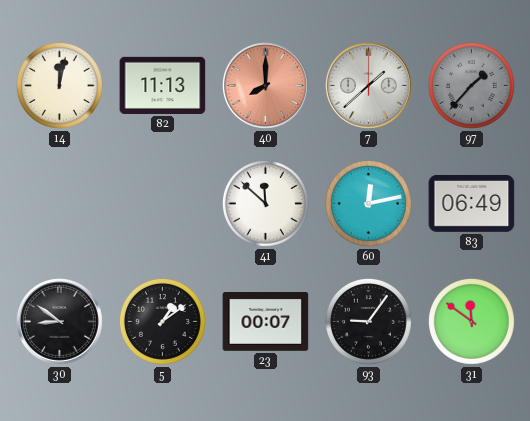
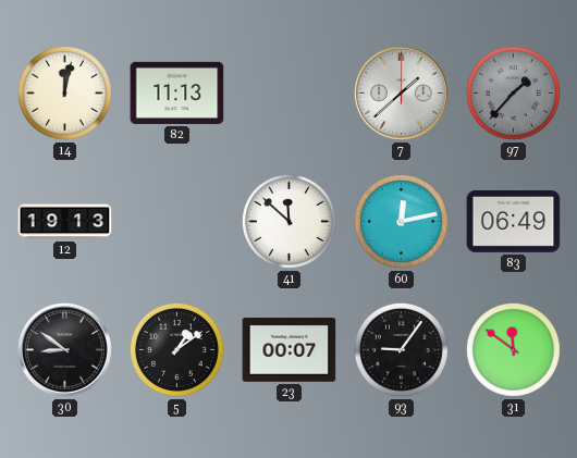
40: 8:00 -> none
12: none -> 19:13
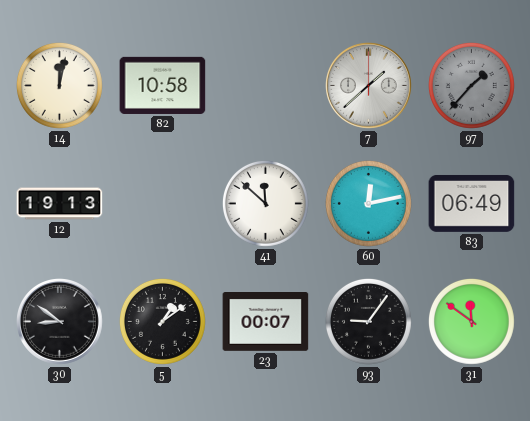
82: 11:13 -> 10:58
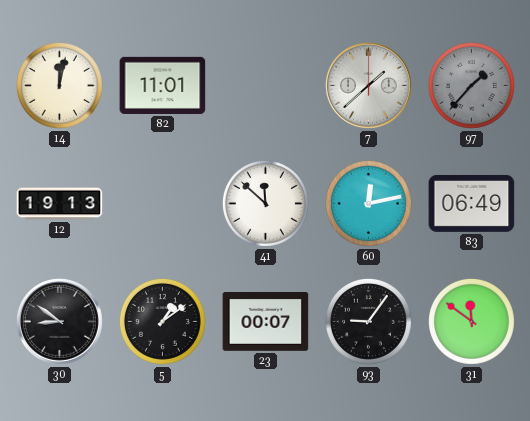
82: 10:58 -> 11:01
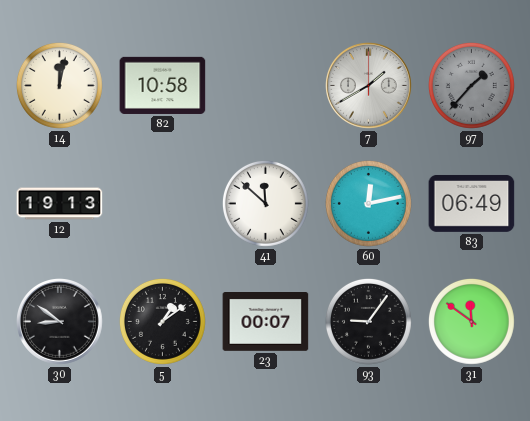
82: 11:01 -> 10:58
7: 1:38 -> 1:40
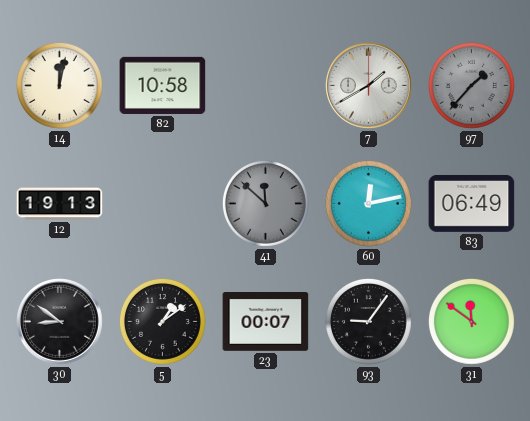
41 dial: white -> grey
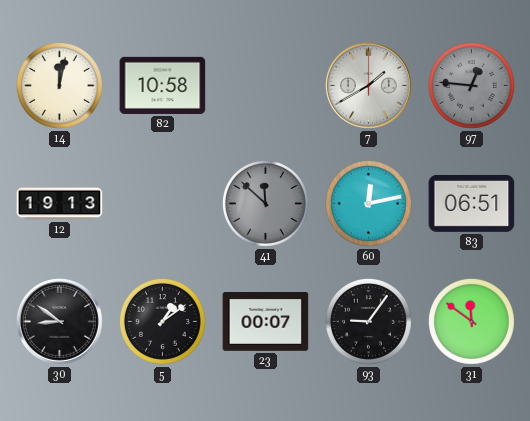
97: 1:37 -> 12:46
83: 06:49 -> 06:51
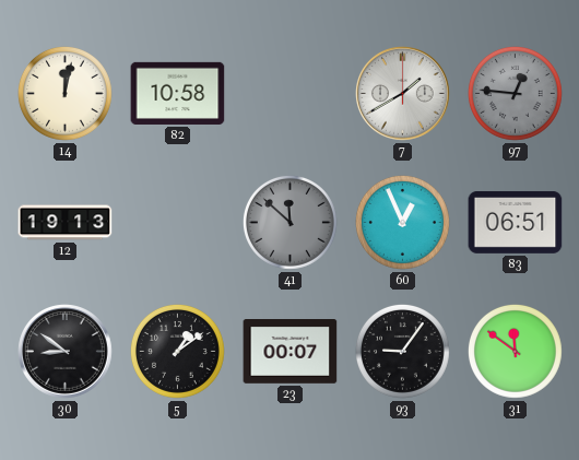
60: 12:13 -> 12:56
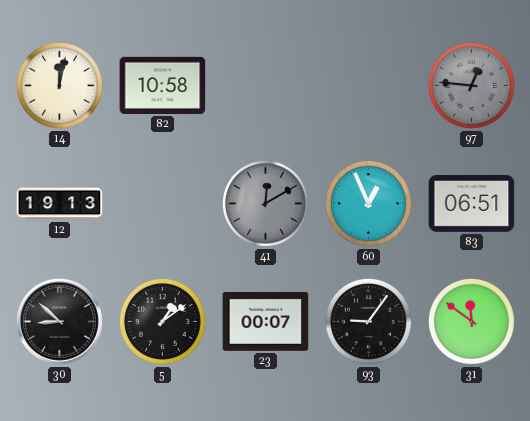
7: 1:40 -> none
41: 11:52 -> 12:10
30: 8:51 -> 8:52
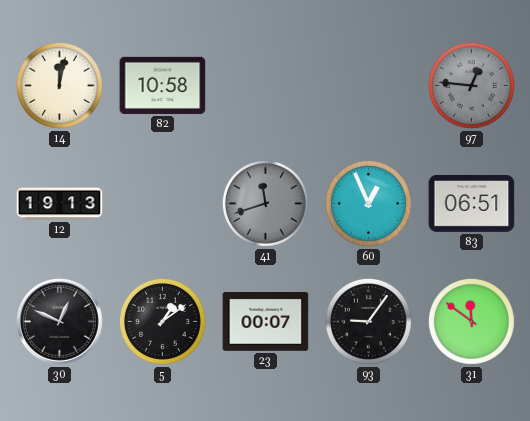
41: 12:10 -> 11:42
30: 8:52 -> 12:49
